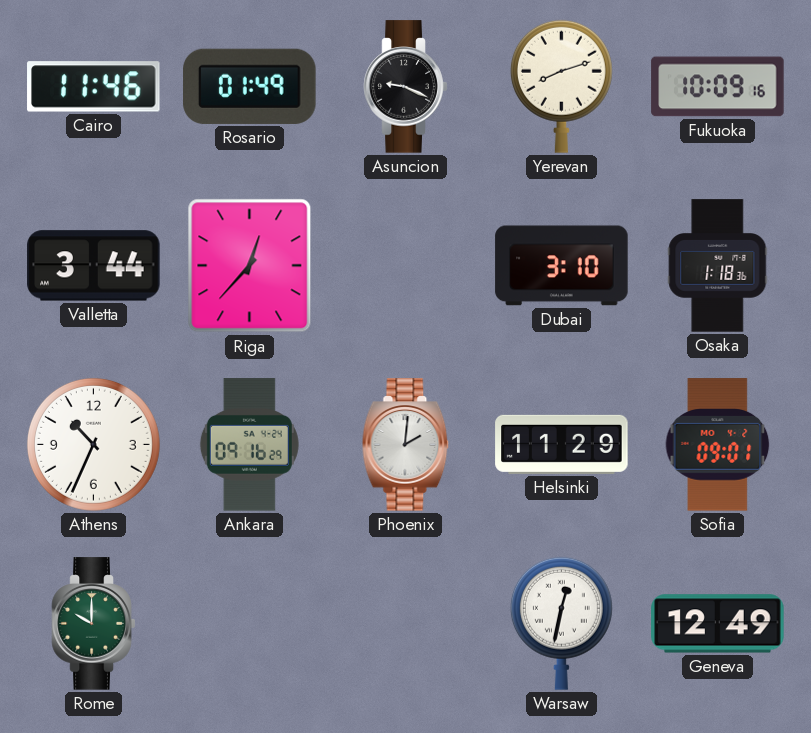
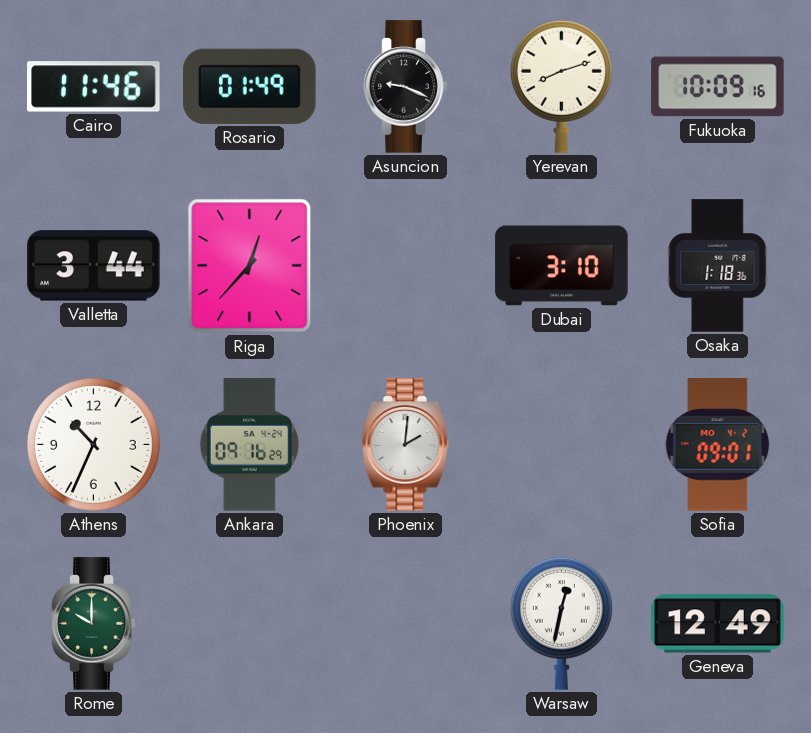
Helsinki: 11:29 -> none
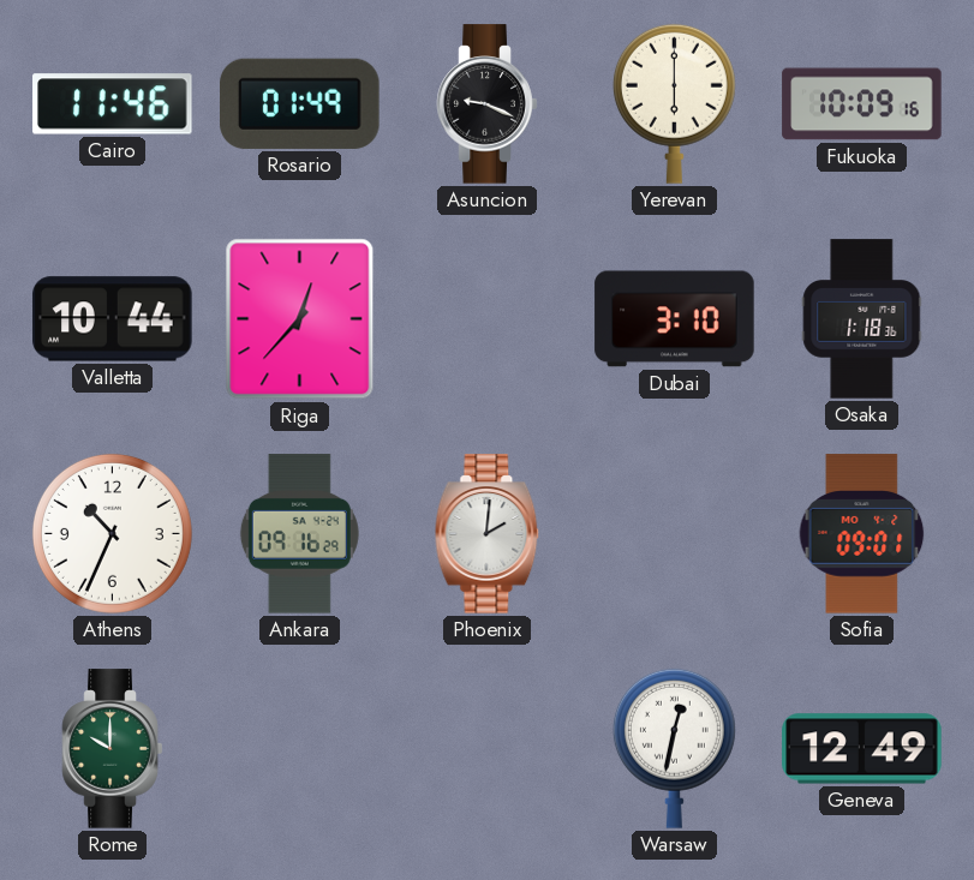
Yerevan: 8:12 -> 6:00
Valletta: 3:44 -> 10:44
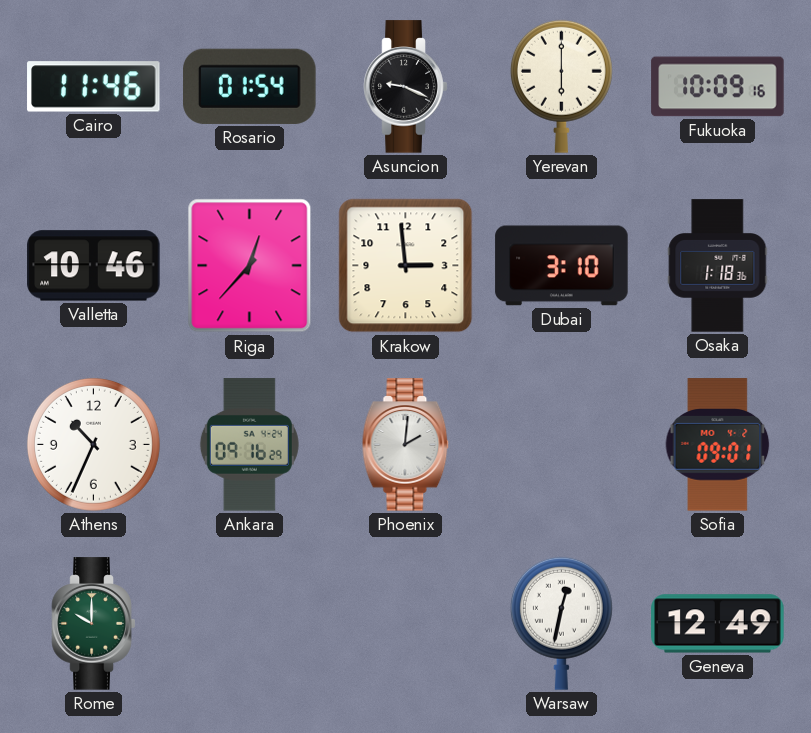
Rosario: 01:49 -> 01:54
Valletta: 10:44 -> 10:46
Krakow: none -> 2:59
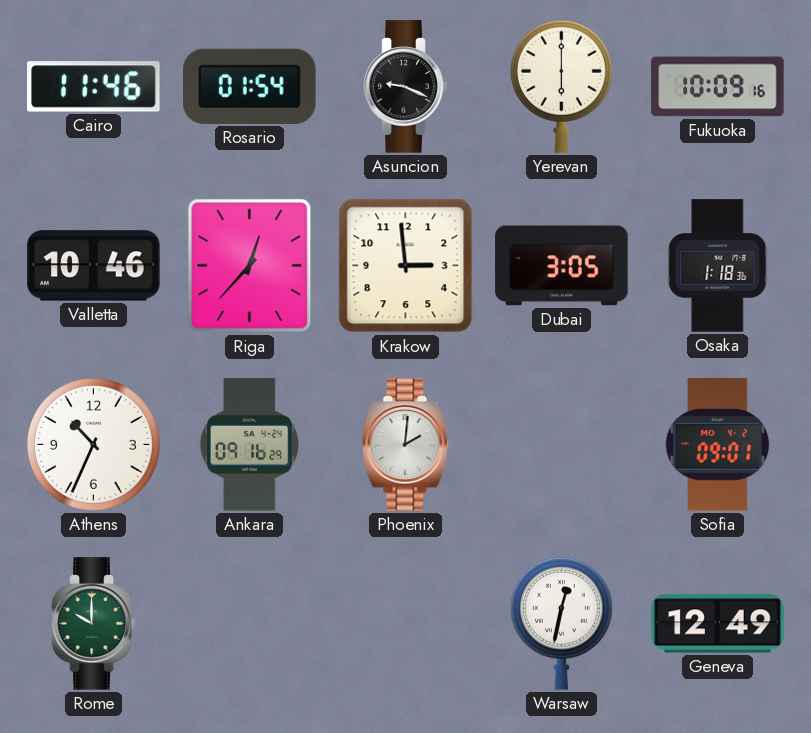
Dubai: 3:10 -> 3:05
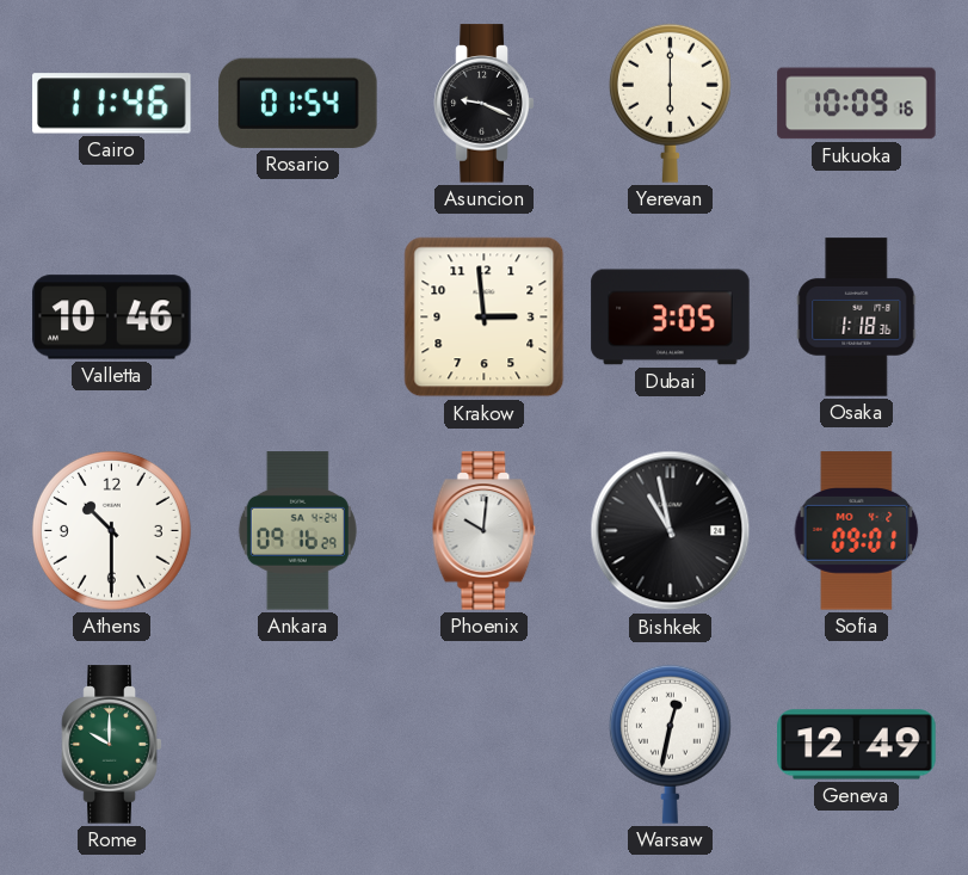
Riga: 12:37 -> none
Athens: 10:34 -> 10:30
Phoenix: 2:01 -> 10:01
Bishkek: none -> 10:58
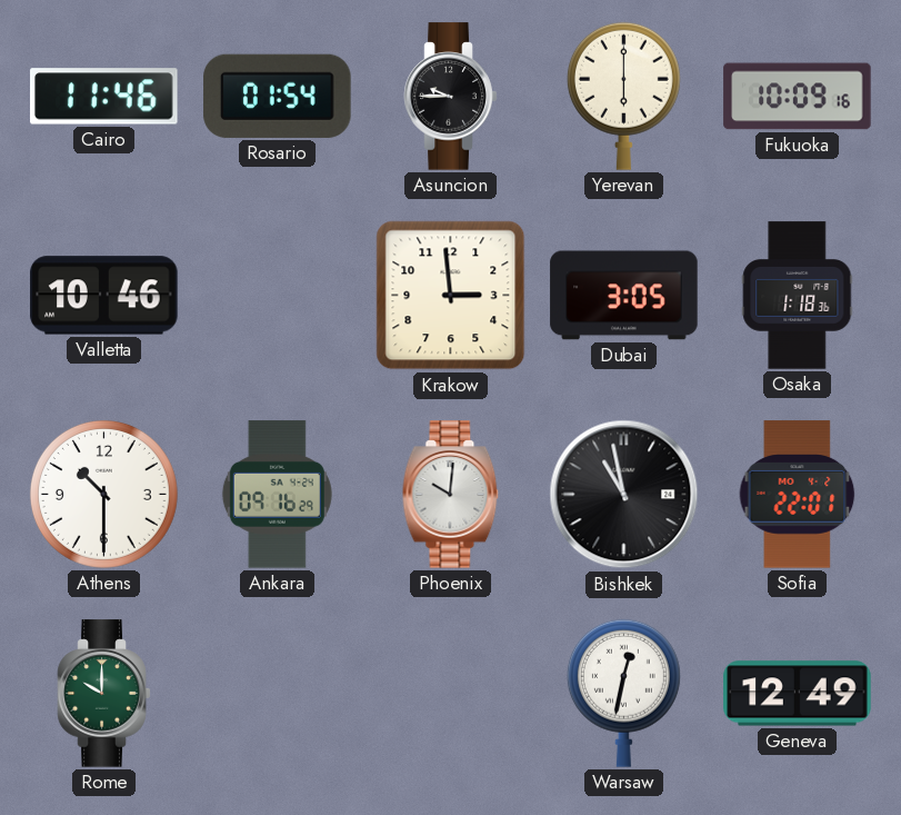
Asuncion: 9:19 -> 9:45
Sofia: 09:01 -> 22:01
